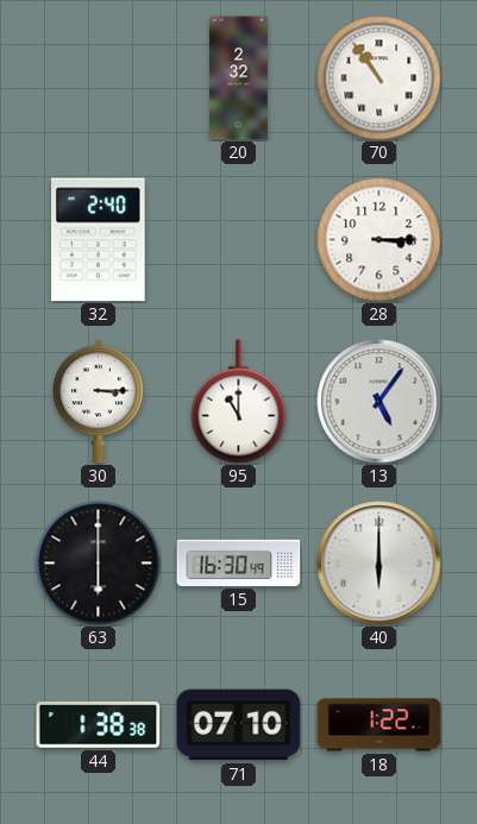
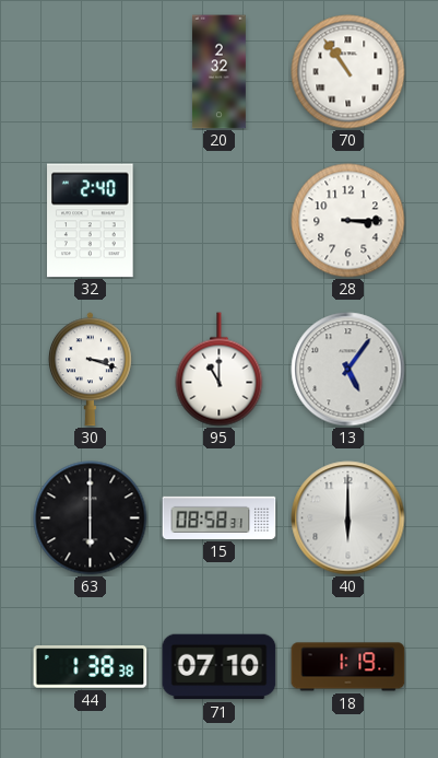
30: 3:15 -> 3:18
15: 16:30 -> 08:58
18: 1:22 -> 1:19
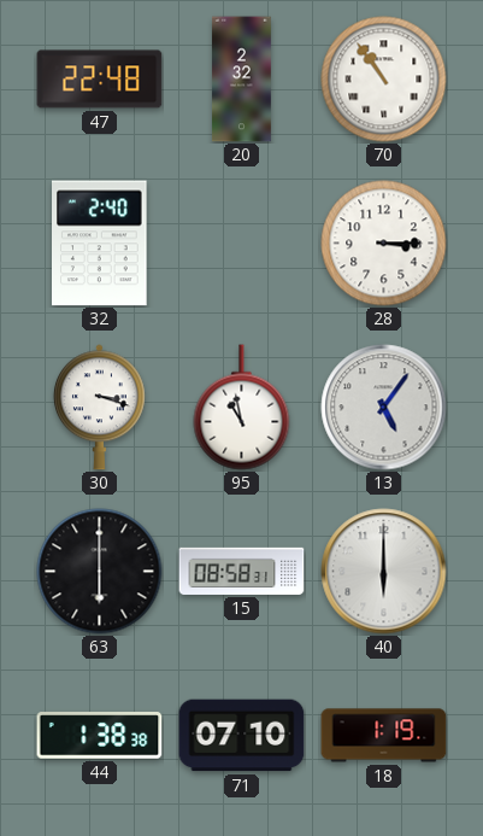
47: none -> 22:48
95: 11:00 -> 10:58
